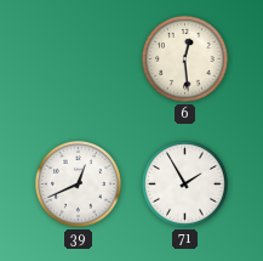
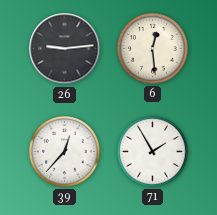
26: none -> 9:14
39: 12:41 -> 12:37
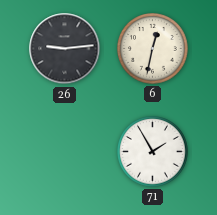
6: 12:29 -> 12:32
39: 12:37 -> none
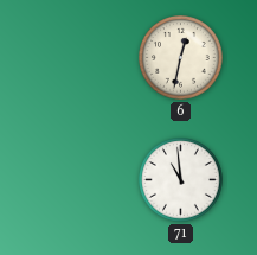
26: 9:14 -> none
71: 1:55 -> 10:59
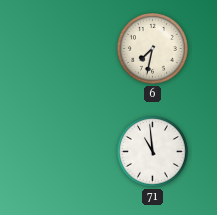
6: 12:32 -> 7:32
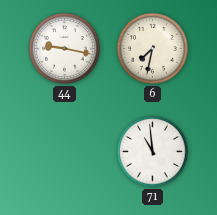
44: none -> 9:17
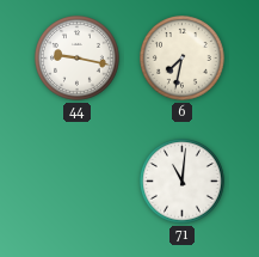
71: 10:59 -> 11:01
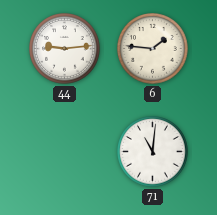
44: 9:17 -> 9:14
6: 7:32 -> 1:46
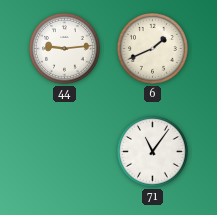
6: 1:46 -> 1:41
71: 11:01 -> 11:06
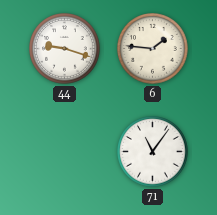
44: 9:14 -> 9:18
6: 1:41 -> 1:46
